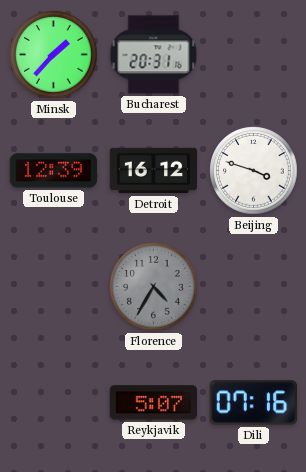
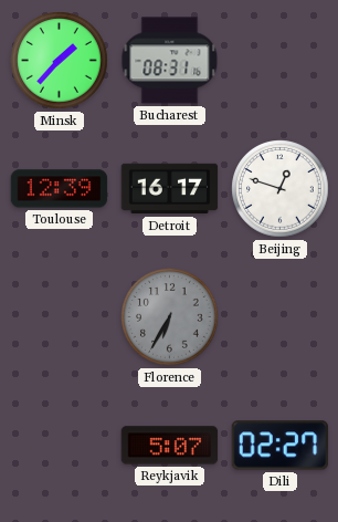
Bucharest: 20:31 -> 08:31
Detroit: 16:12 -> 16:17
Beijing: 3:48 -> 12:48
Florence: 4:35 -> 6:35
Dili: 07:16 -> 02:27
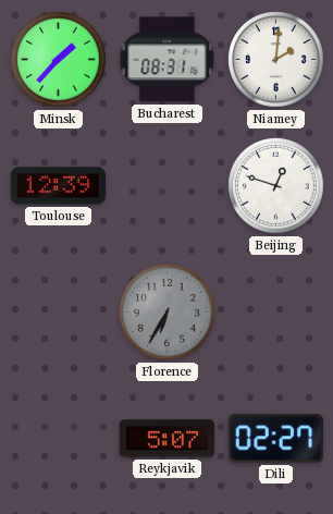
Niamey: none -> 2:01
Detroit: 16:17 -> none
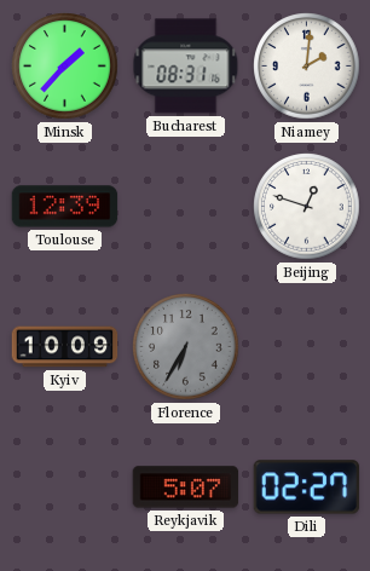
Kyiv: none -> 10:09
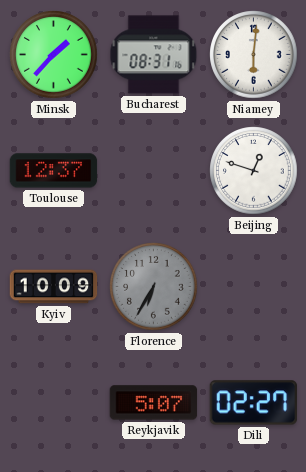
Niamey: 2:01 -> 6:01
Toulouse: 12:39 -> 12:37
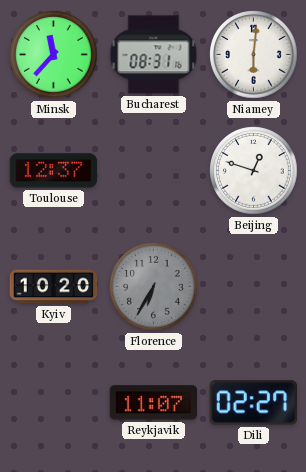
Minsk: 1:37 -> 11:37
Kyiv: 10:09 -> 10:20
Reykjavik: 5:07 -> 11:07
